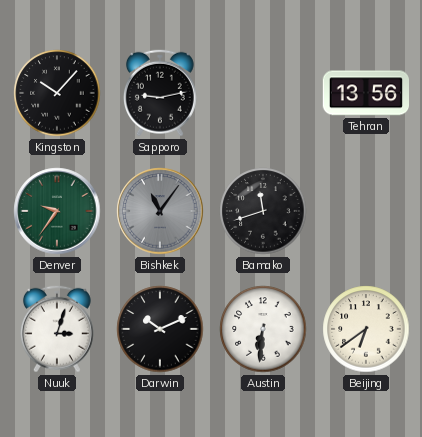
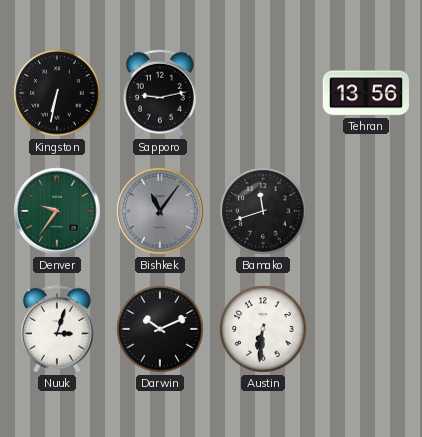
Kingston: 10:07 -> 6:32
Beijing: 6:39 -> none
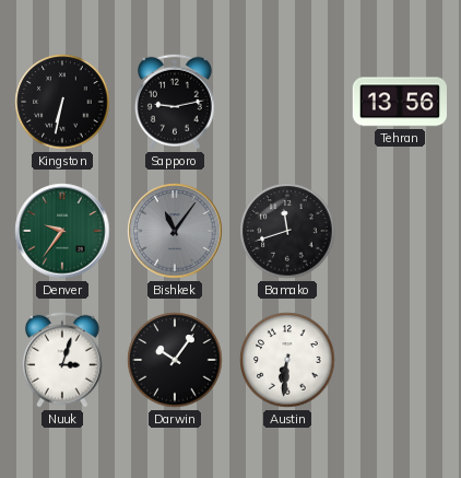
Darwin: 10:11 -> 10:06
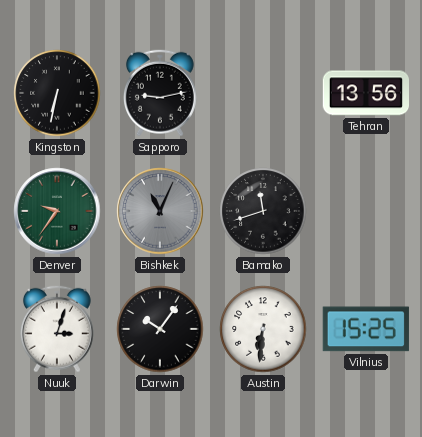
Bishkek: 11:06 -> 11:04
Vilnius: none -> 15:25
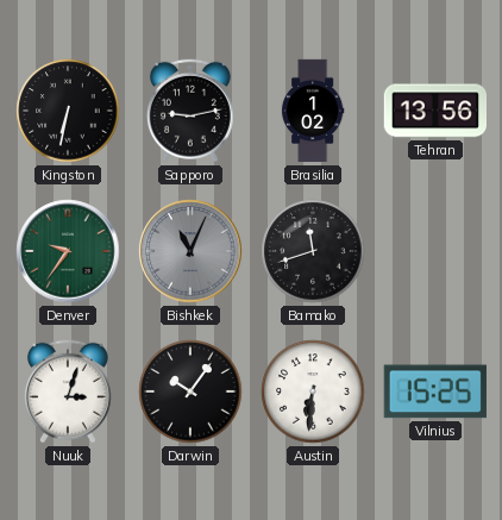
Brasilia: none -> 1:02
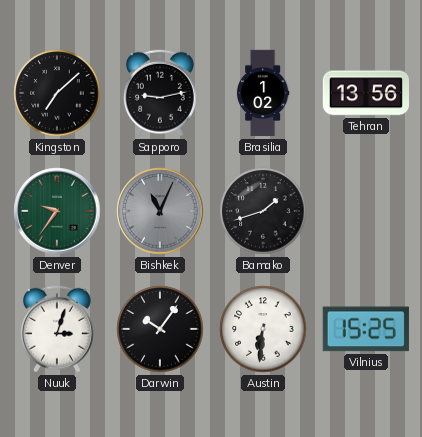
Kingston: 6:32 -> 7:08
Bamako: 11:42 -> 1:42
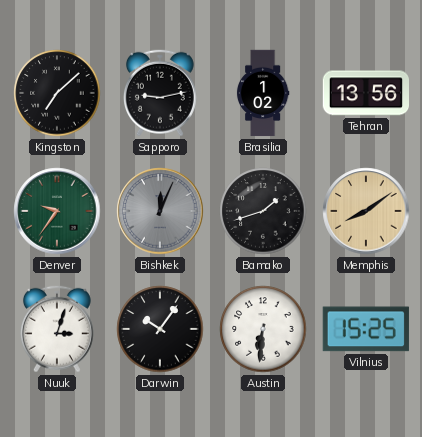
Bishkek: 11:04 -> 12:04
Memphis: none -> 8:09
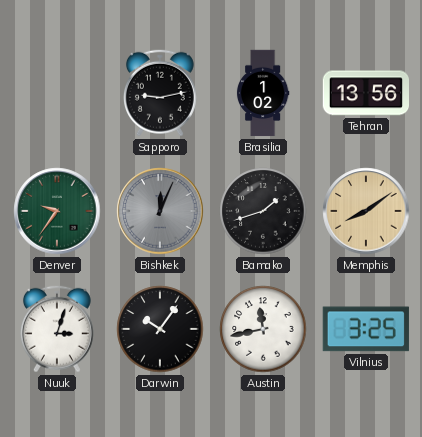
Kingston: 7:08 -> none
Austin: 6:31 -> 11:43
Vilnius: 15:25 -> 3:25
